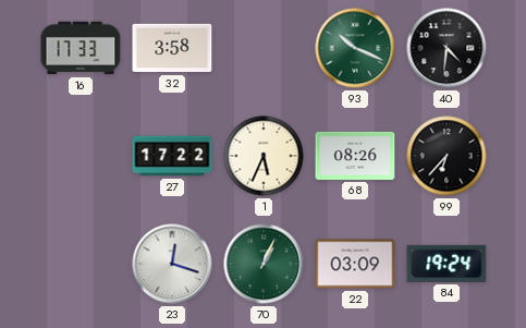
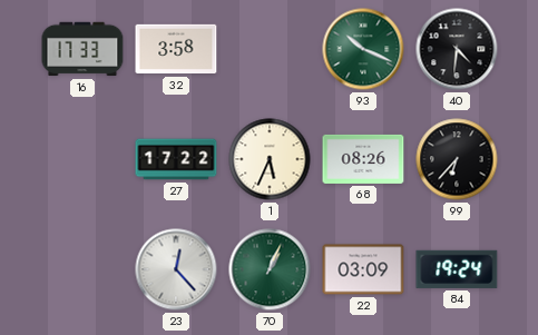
23: 12:18 -> 12:23
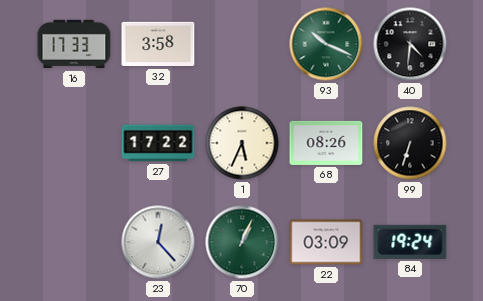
99: 6:37 -> 6:33
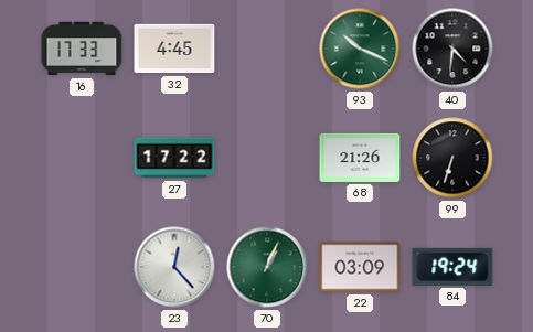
32: 3:58 -> 4:45
1: 5:34 -> none
68: 08:26 -> 21:26
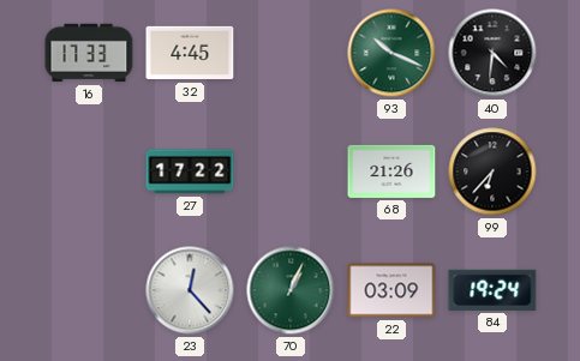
99: 6:33 -> 6:37
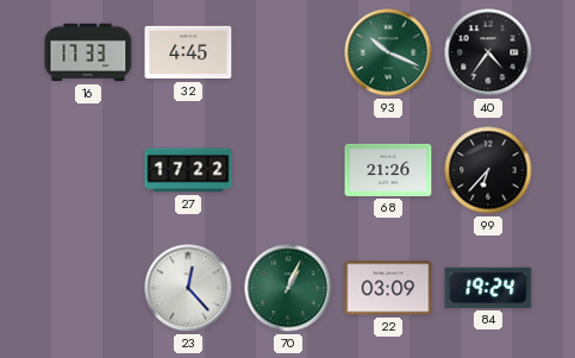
40: 4:31 -> 4:36
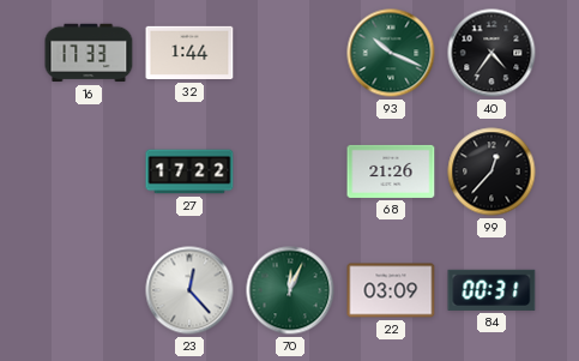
32: 4:45 -> 1:44
99: 6:37 -> 12:37
70: 1:04 -> 12:04
84: 19:24 -> 00:31
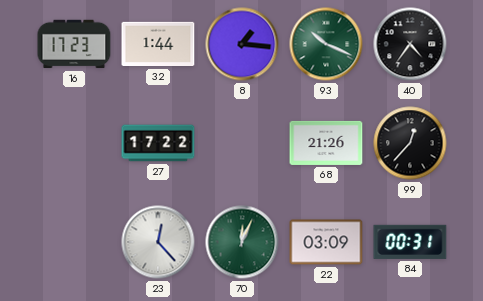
16: 17:33 -> 17:23
8: none -> 1:16
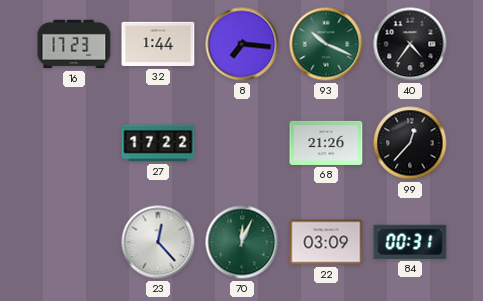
8: 1:16 -> 7:16
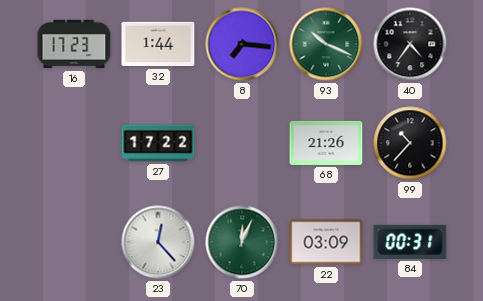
99: 12:37 -> 10:37
